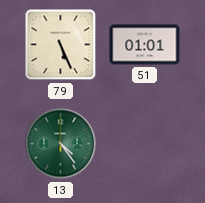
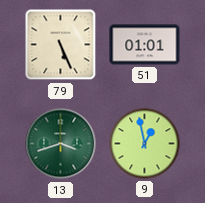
13: 4:24 -> 3:42
9: none -> 12:58
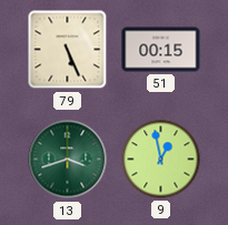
51: 01:01 -> 00:15
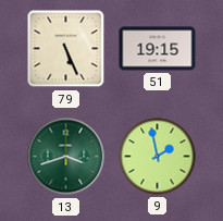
51: 00:15 -> 19:15
9: 12:58 -> 1:58
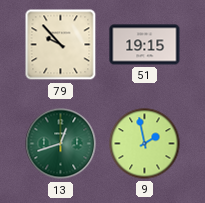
79: 5:26 -> 9:53
13: 3:42 -> 12:42
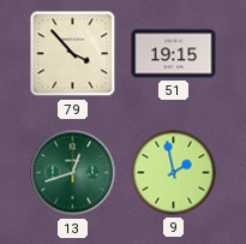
79: 9:53 -> 3:53
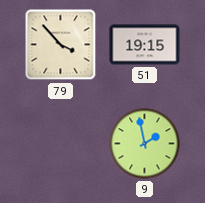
13: 12:42 -> none
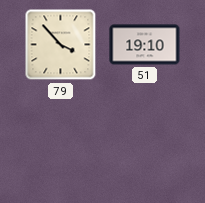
51: 19:15 -> 19:10
9: 1:58 -> none
